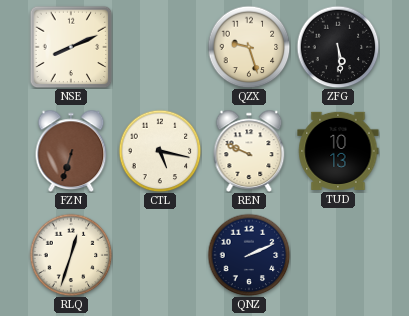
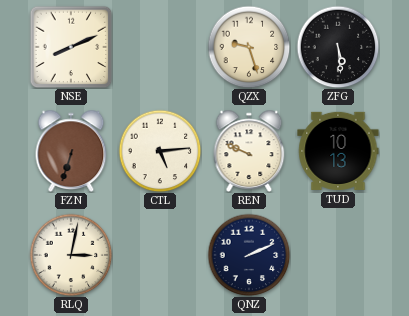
CTL: 5:17 -> 5:14
RLQ: 12:33 -> 3:02
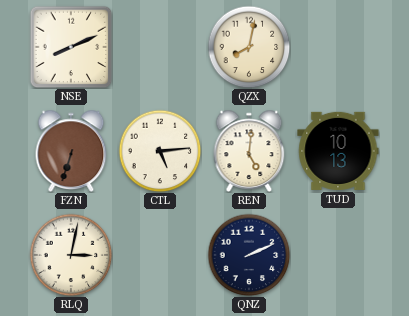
QZX: 9:27 -> 8:02
ZFG: 5:29 -> none
REN: 9:49 -> 5:01
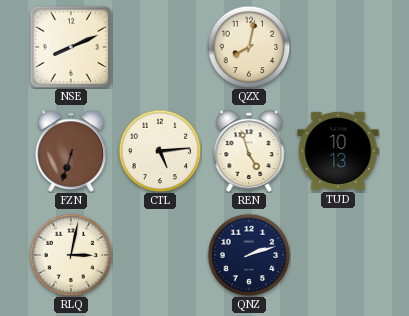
REN: 5:01 -> 4:57
QNZ: 2:11 -> 2:12
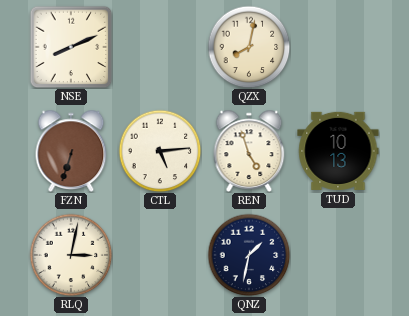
QNZ: 2:12 -> 1:32
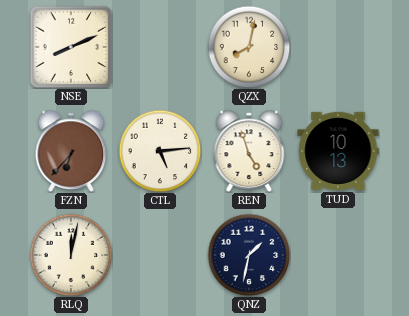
FZN: 6:33 -> 6:37
RLQ: 3:02 -> 12:02
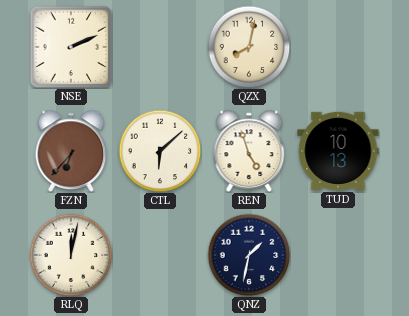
NSE: 8:11 -> 2:11
CTL: 5:14 -> 6:08
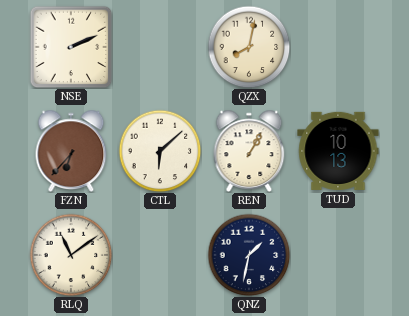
REN: 4:57 -> 1:05
RLQ: 12:02 -> 11:09
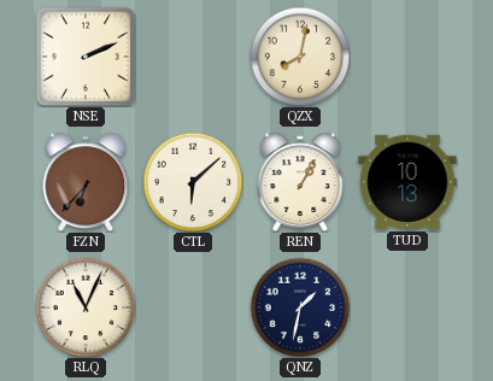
RLQ: 11:09 -> 11:04
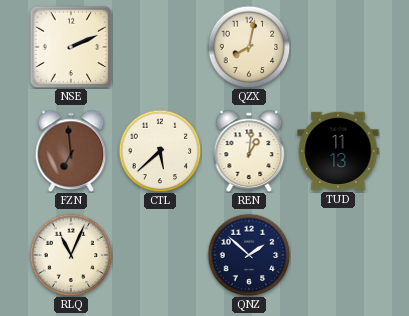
FZN: 6:37 -> 6:59
CTL: 6:08 -> 5:38
REN: 1:05 -> 1:01
TUD: 10:13 -> 11:13
QNZ: 1:32 -> 1:52
